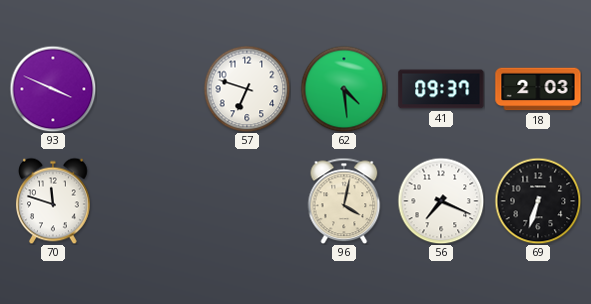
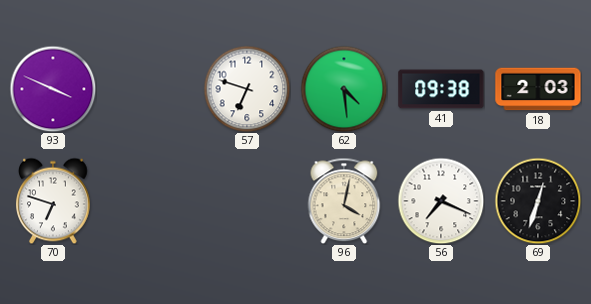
41: 09:37 -> 09:38
70: 11:48 -> 6:48
69: 6:33 -> 12:33
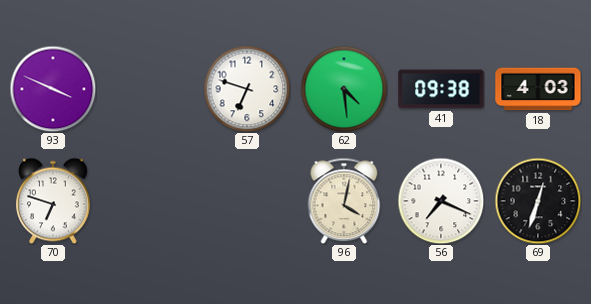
18: 2:03 -> 4:03
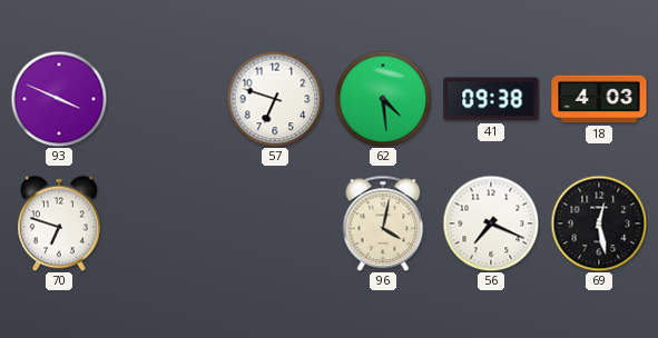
69: 12:33 -> 12:28
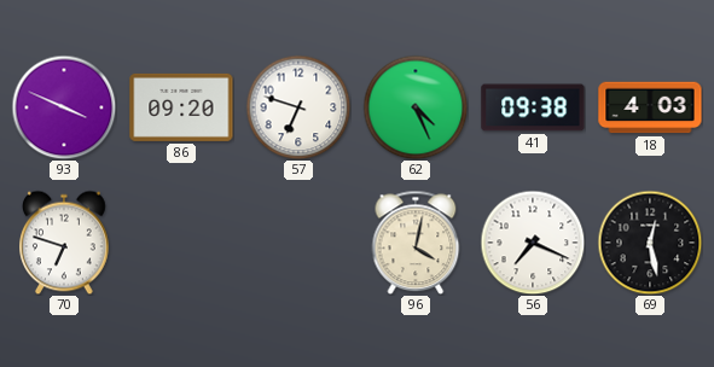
86: none -> 09:20
62: 4:29 -> 4:26
